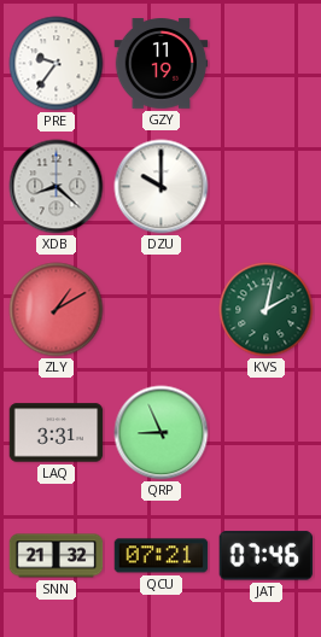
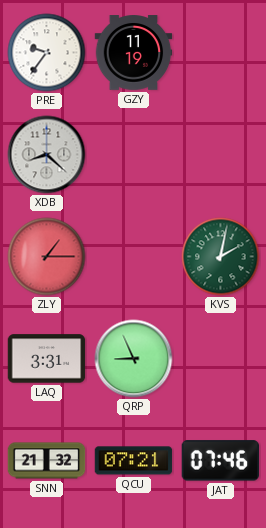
DZU: 10:00 -> none
ZLY: 1:10 -> 1:15
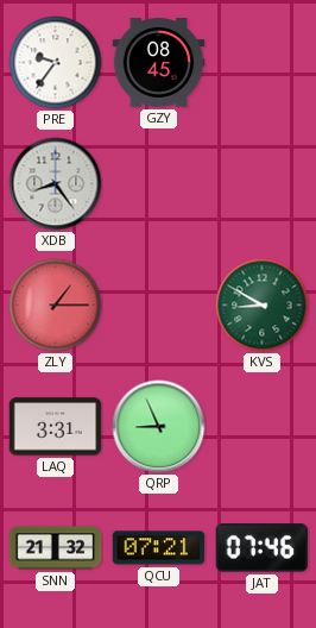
GZY: 11:19 -> 08:45
XDB: 8:22 -> 8:24
KVS: 2:02 -> 8:50
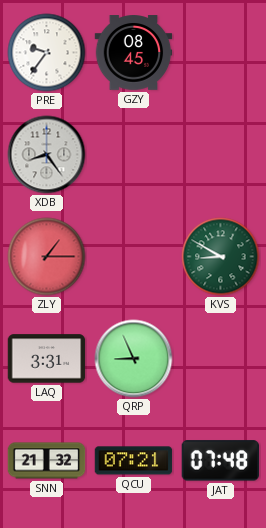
JAT: 07:46 -> 07:48
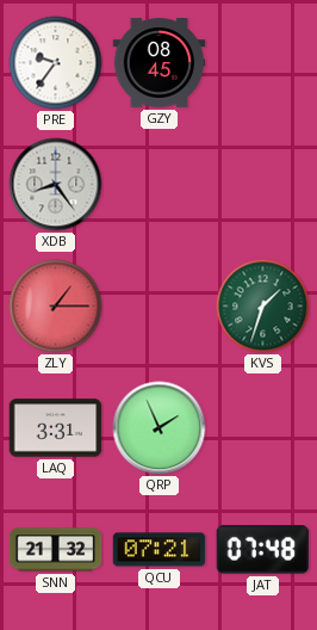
KVS: 8:50 -> 1:33
QRP: 8:56 -> 1:56
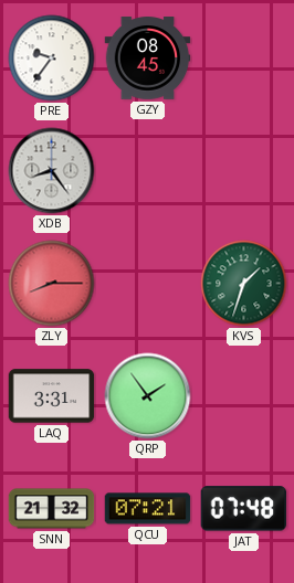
ZLY: 1:15 -> 8:15
QRP: 1:56 -> 1:54
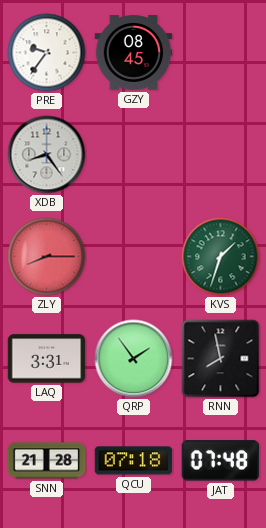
RNN: none -> 7:58
SNN: 21:32 -> 21:28
QCU: 07:21 -> 07:18
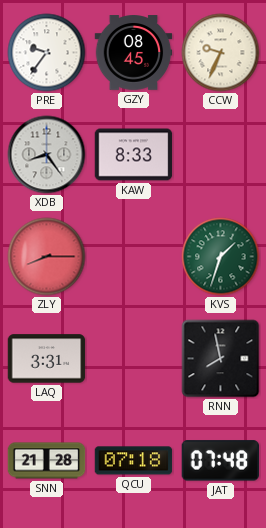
CCW: none -> 9:34
KAW: none -> 8:33
QRP: 1:54 -> none
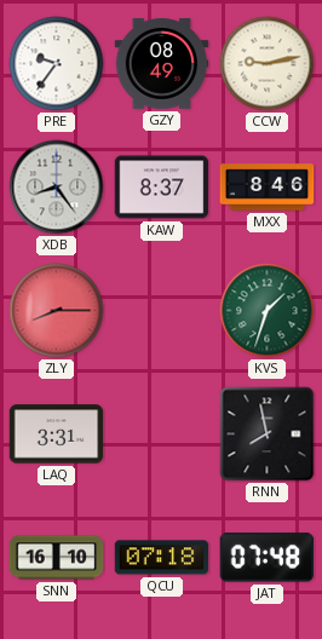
GZY: 08:45 -> 08:49
CCW: 9:34 -> 9:13
KAW: 8:33 -> 8:37
MXX: none -> 8:46
SNN: 21:28 -> 16:10
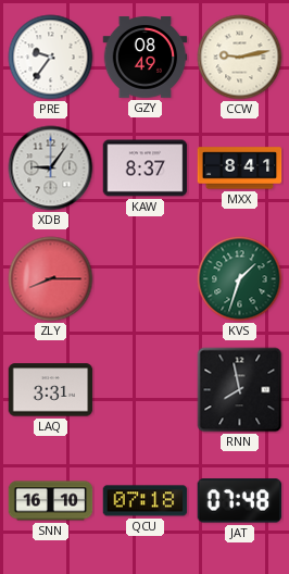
XDB: 8:24 -> 9:06
MXX: 8:46 -> 8:41
